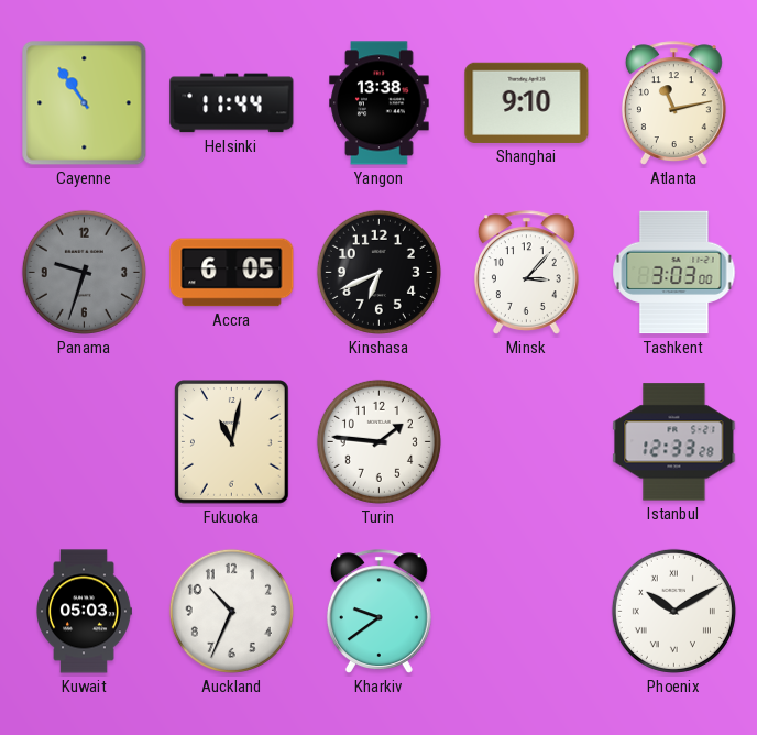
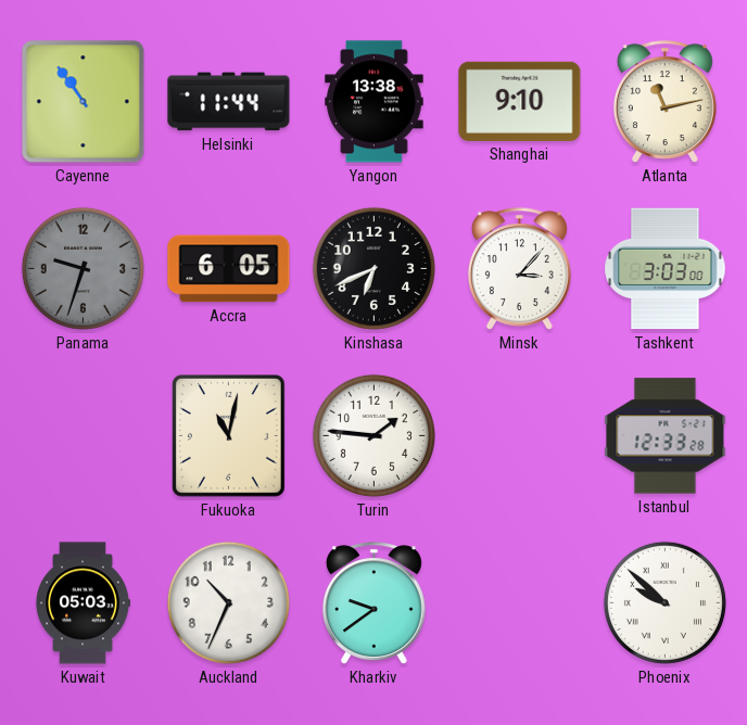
Phoenix: 10:10 -> 9:52
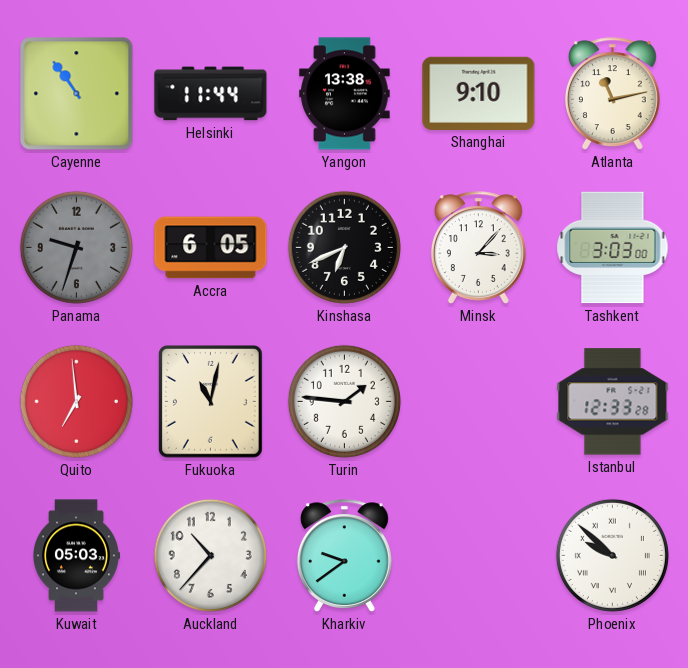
Quito: none -> 6:59
Auckland: 10:34 -> 10:37
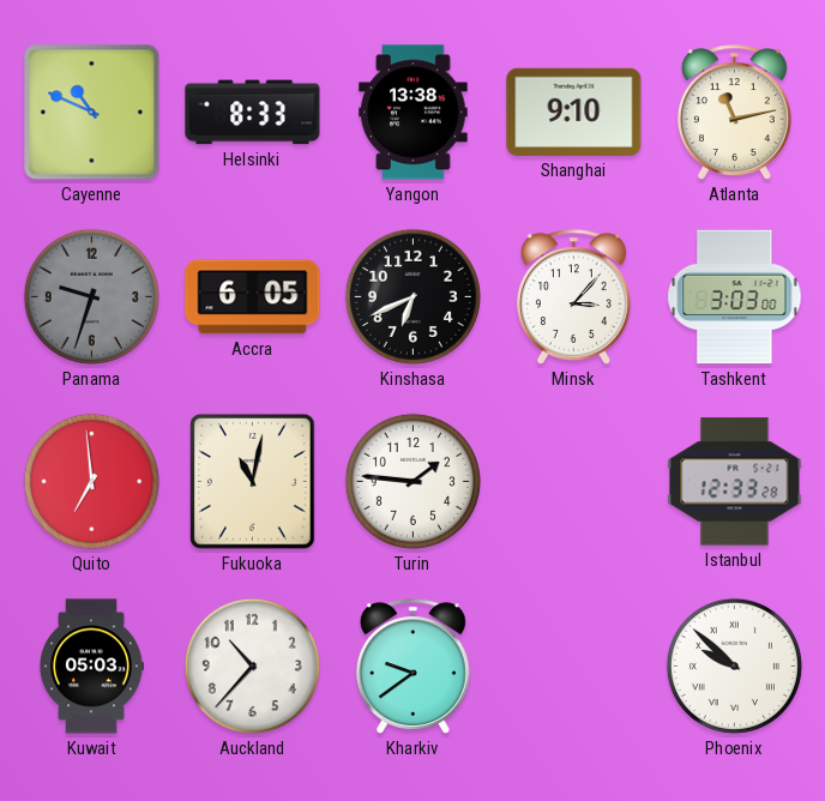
Cayenne: 10:54 -> 10:49
Helsinki: 11:44 -> 8:33
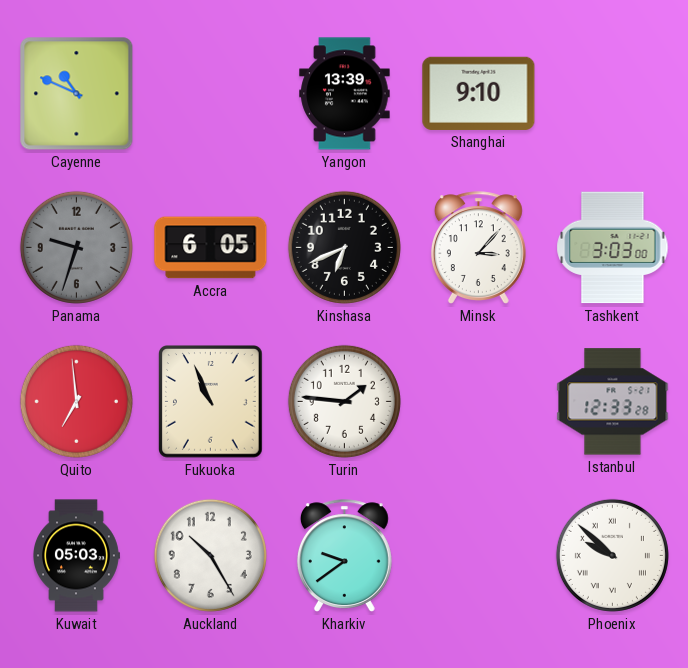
Helsinki: 8:33 -> none
Yangon: 13:38 -> 13:39
Atlanta: 11:13 -> none
Fukuoka: 11:02 -> 10:56
Auckland: 10:37 -> 10:25
